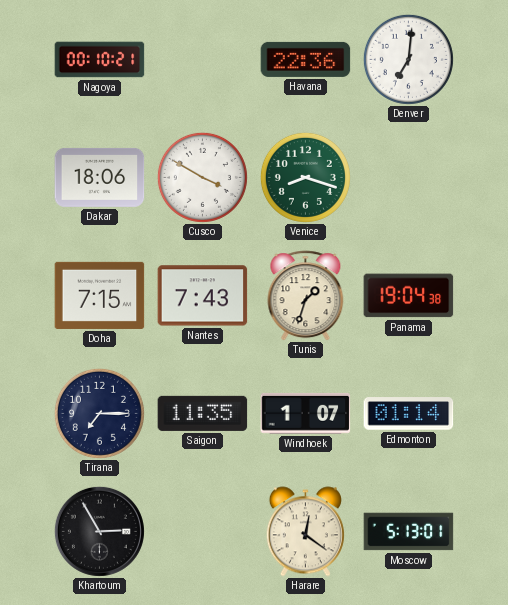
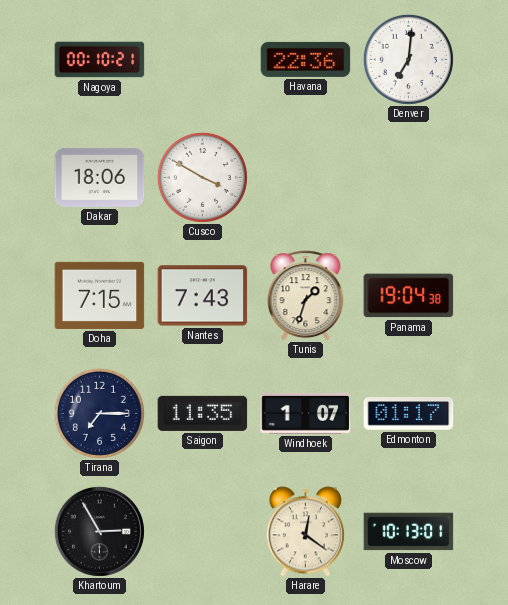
Venice: 8:18 -> none
Edmonton: 01:14 -> 01:17
Moscow: 5:13 -> 10:13
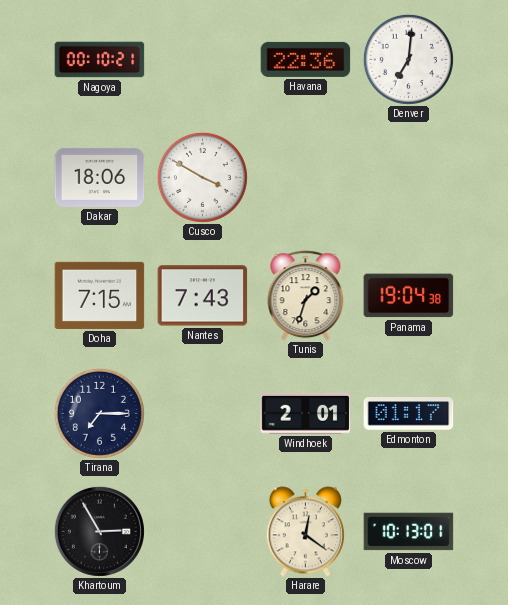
Saigon: 11:35 -> none
Windhoek: 1:07 -> 2:01
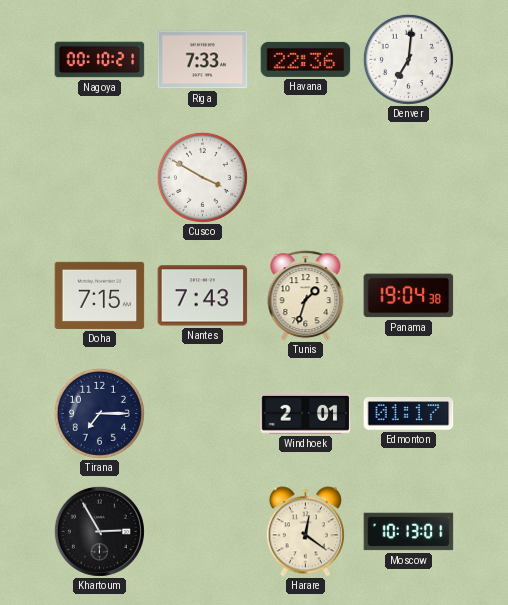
Riga: none -> 7:33
Dakar: 18:06 -> none
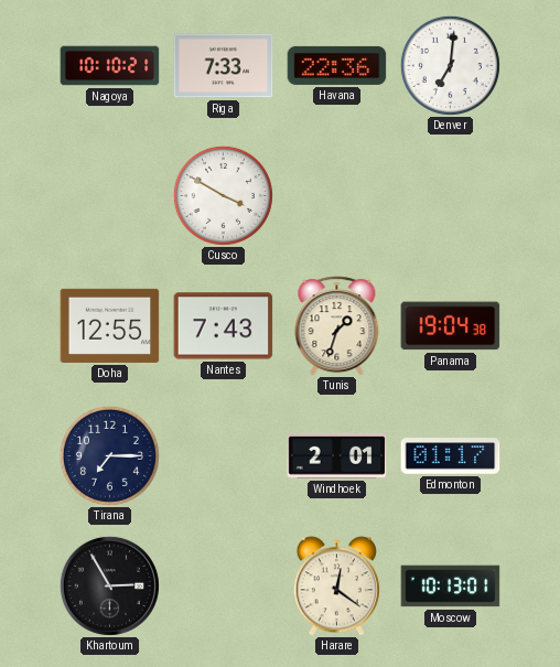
Nagoya: 00:10 -> 10:10
Doha: 7:15 -> 12:55
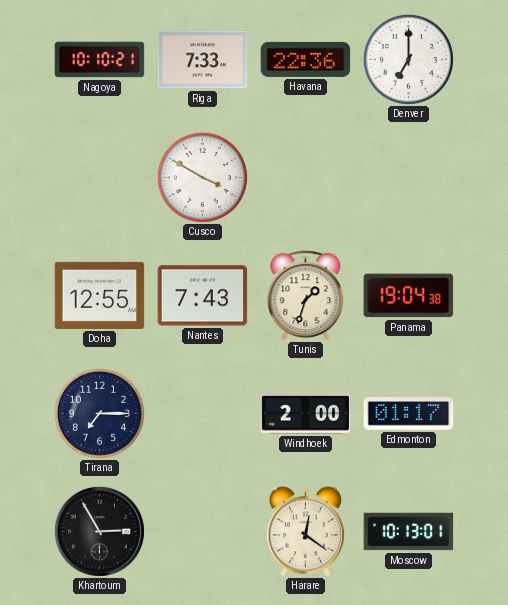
Denver: 7:01 -> 7:00
Windhoek: 2:01 -> 2:00
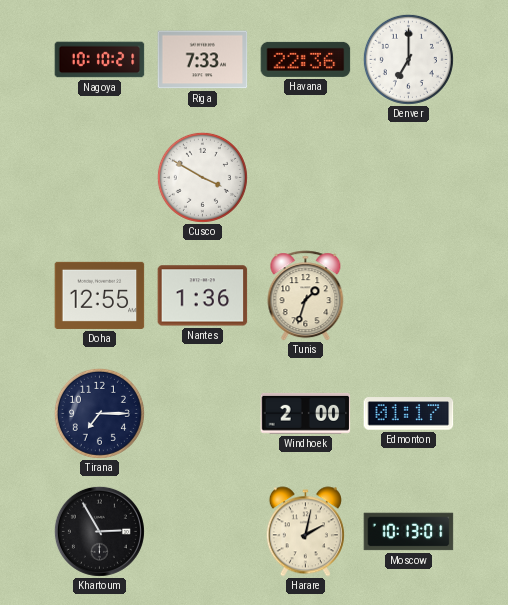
Nantes: 7:43 -> 1:36
Panama: 19:04 -> none
Harare: 12:21 -> 2:02
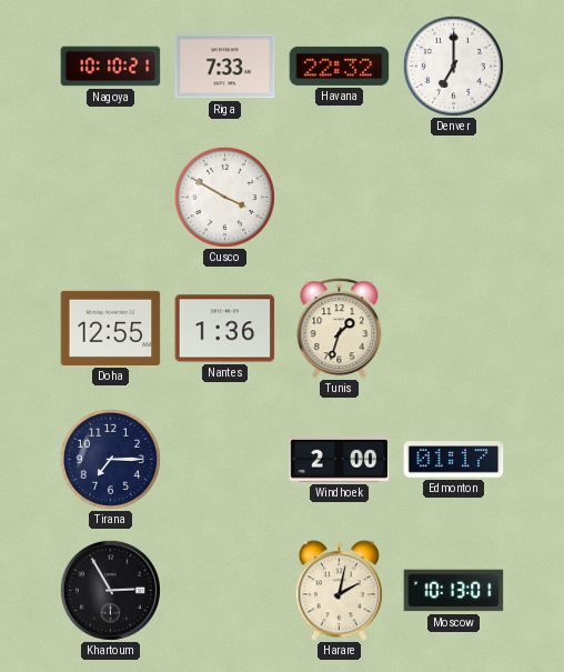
Havana: 22:36 -> 22:32
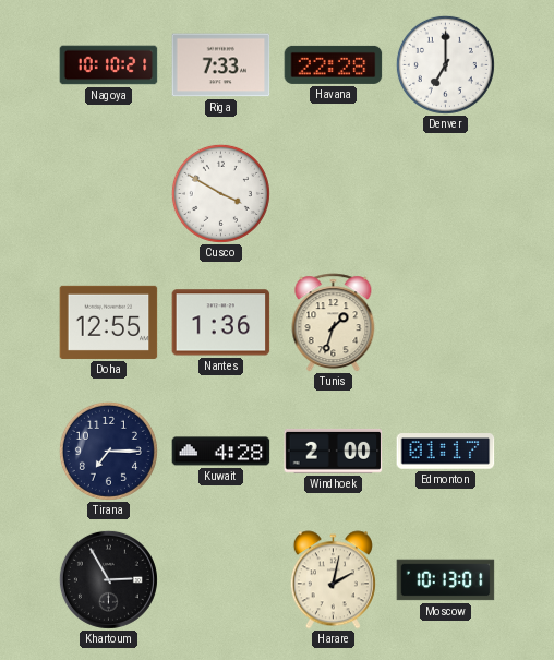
Havana: 22:32 -> 22:28
Kuwait: none -> 4:28
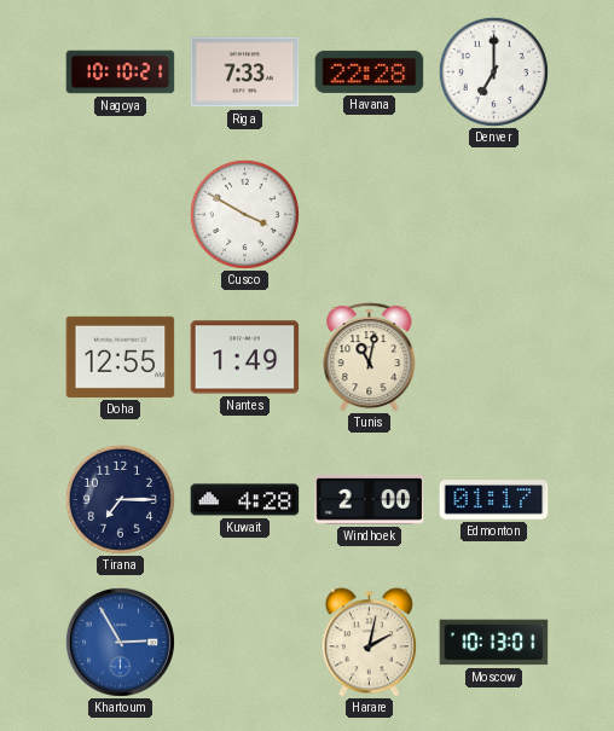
Nantes: 1:36 -> 1:49
Tunis: 1:33 -> 11:02
Khartoum dial: black -> blue
